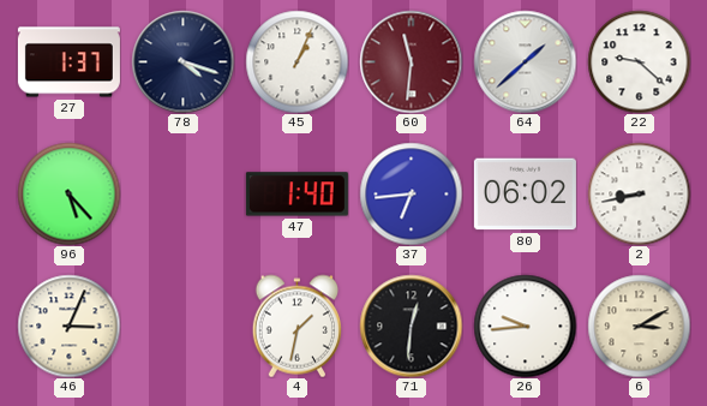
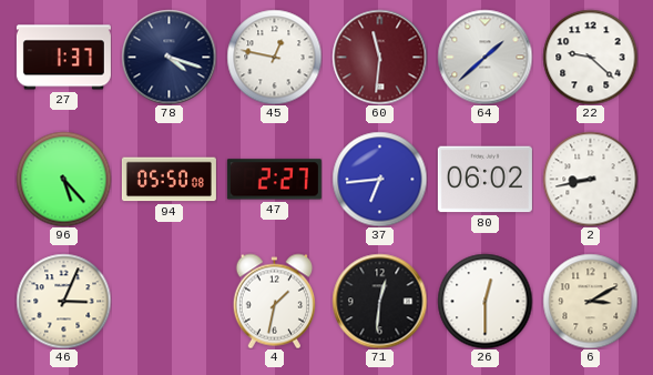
45: 1:04 -> 12:47
94: none -> 05:50
47: 1:40 -> 2:27
26: 9:44 -> 12:30
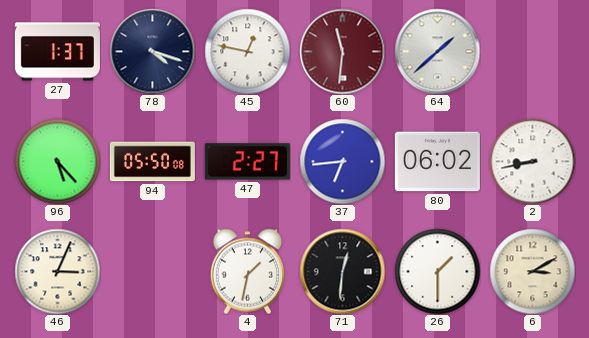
22: 9:22 -> none
26: 12:30 -> 1:30
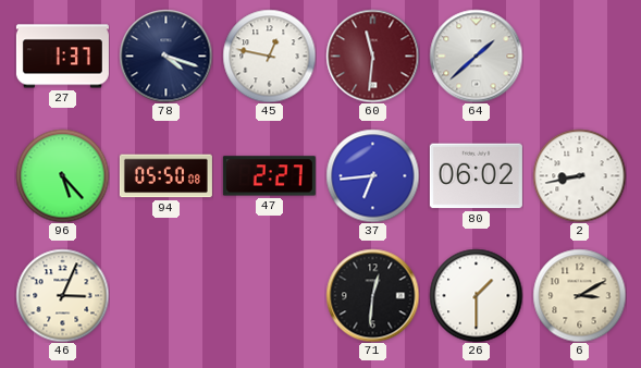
4: 1:32 -> none
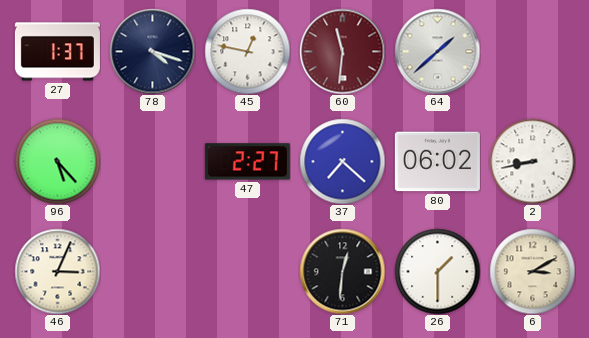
94: 05:50 -> none
37: 6:44 -> 7:22
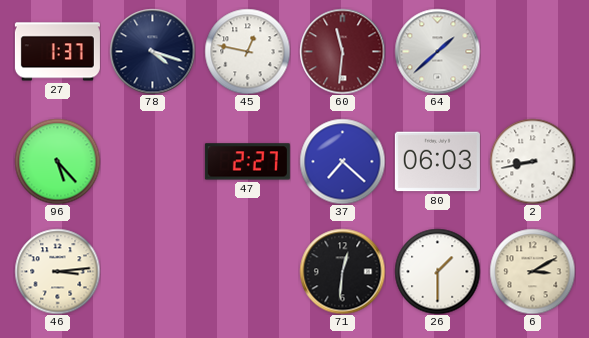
80: 06:02 -> 06:03
46: 3:04 -> 3:14
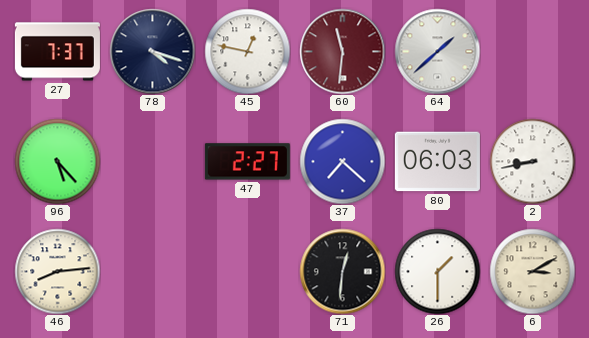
27: 1:37 -> 7:37
46: 3:14 -> 8:14
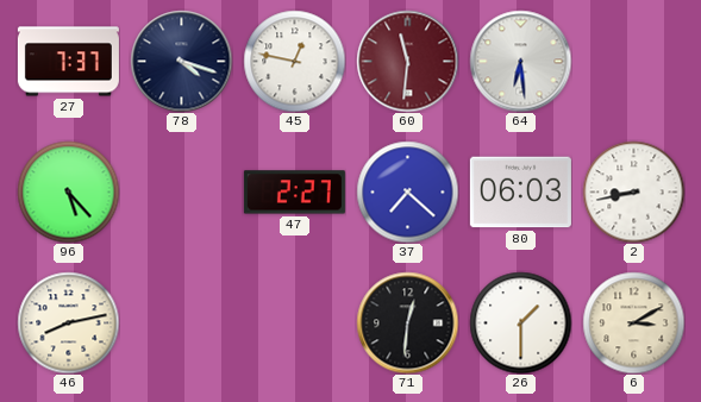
64: 1:38 -> 6:29
46: 8:14 -> 8:13
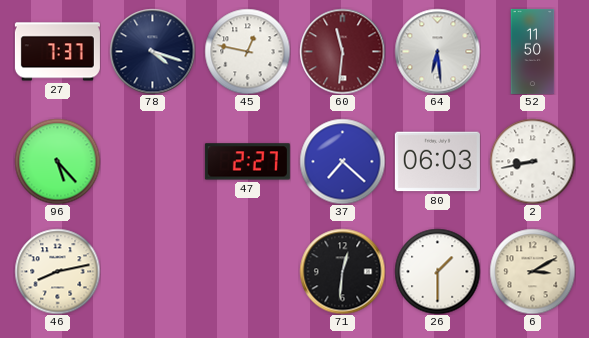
52: none -> 11:50
